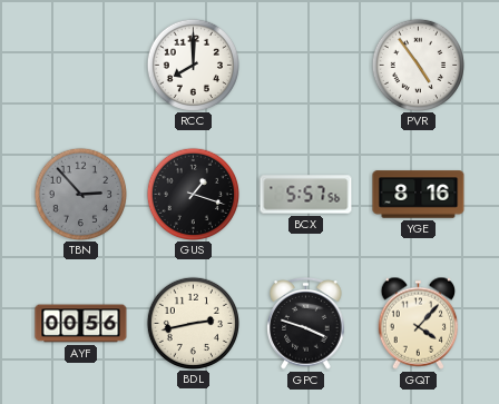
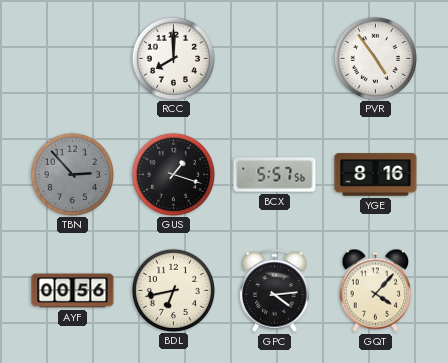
BDL: 2:43 -> 6:43
GPC: 3:48 -> 4:14
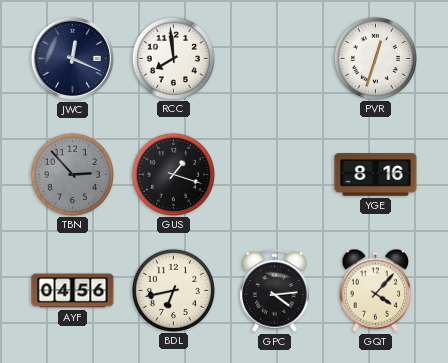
JWC: none -> 12:19
RCC: 8:00 -> 7:59
PVR: 4:54 -> 12:33
BCX: 5:57 -> none
AYF: 00:56 -> 04:56
